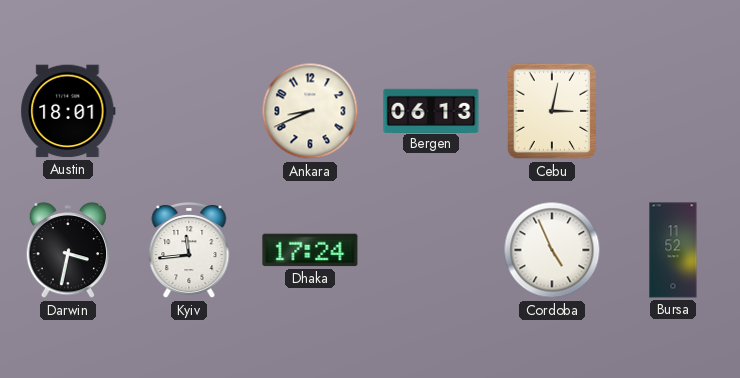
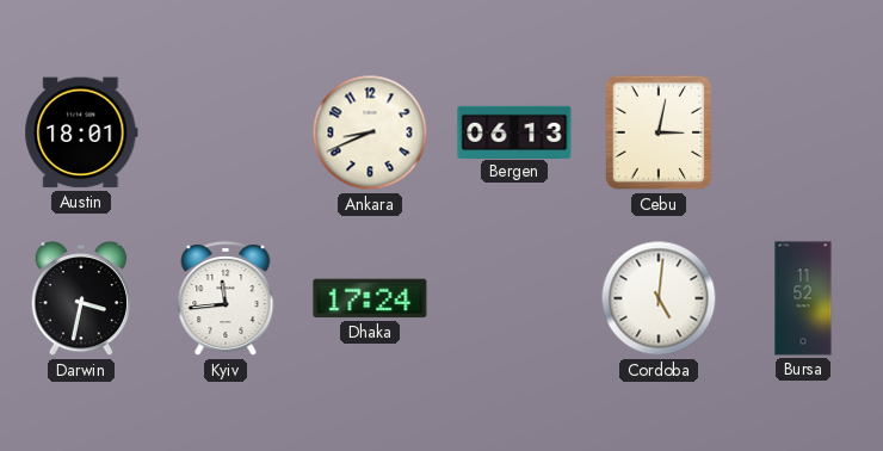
Cordoba: 4:56 -> 5:01
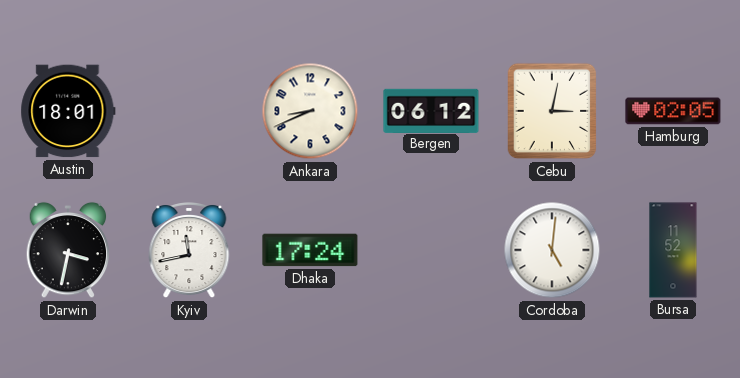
Bergen: 06:13 -> 06:12
Hamburg: none -> 02:05
Kyiv: 11:44 -> 11:43
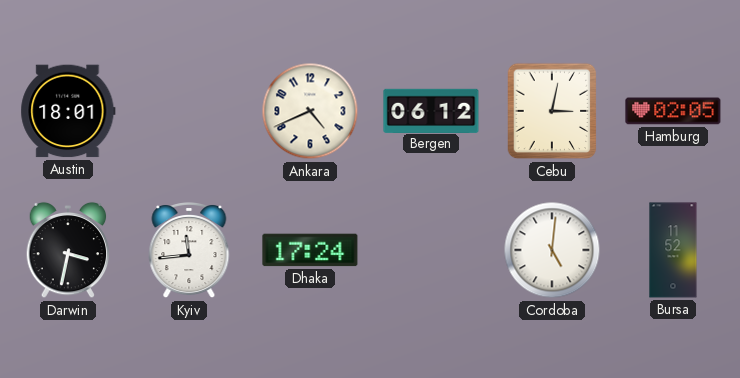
Ankara: 8:41 -> 4:41
Kyiv: 11:43 -> 11:44
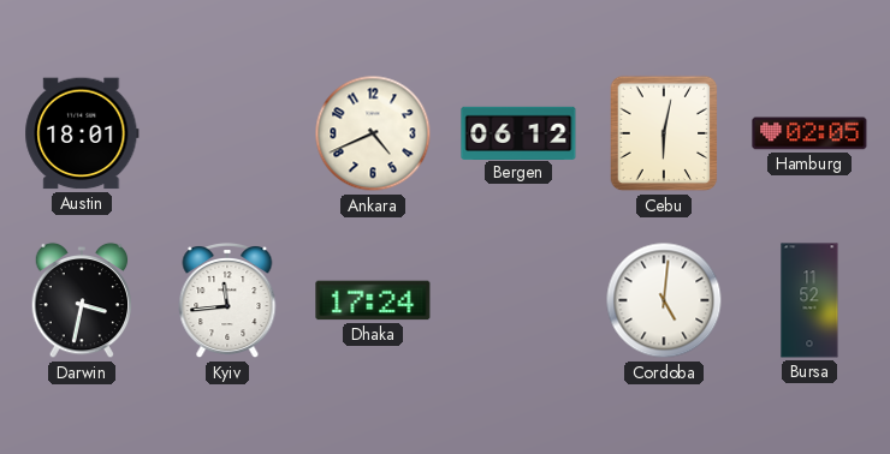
Cebu: 3:02 -> 6:02
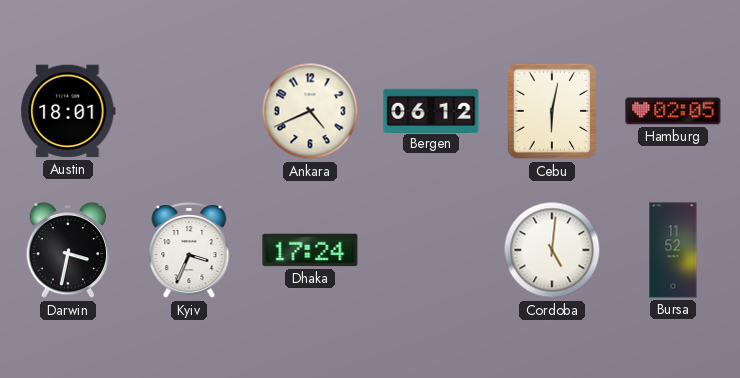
Kyiv: 11:44 -> 3:34
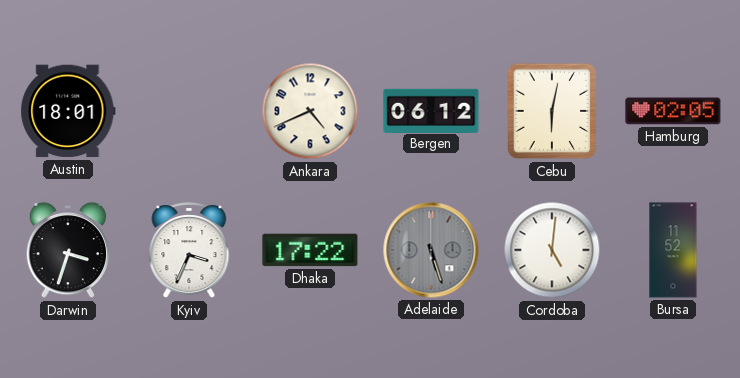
Darwin: 3:32 -> 3:33
Dhaka: 17:24 -> 17:22
Adelaide: none -> 5:27
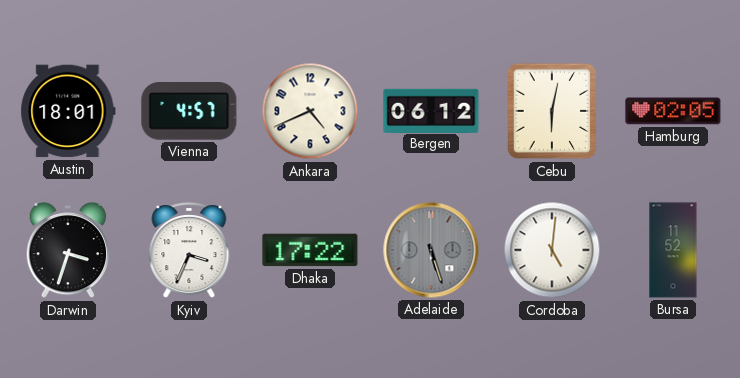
Vienna: none -> 4:57
